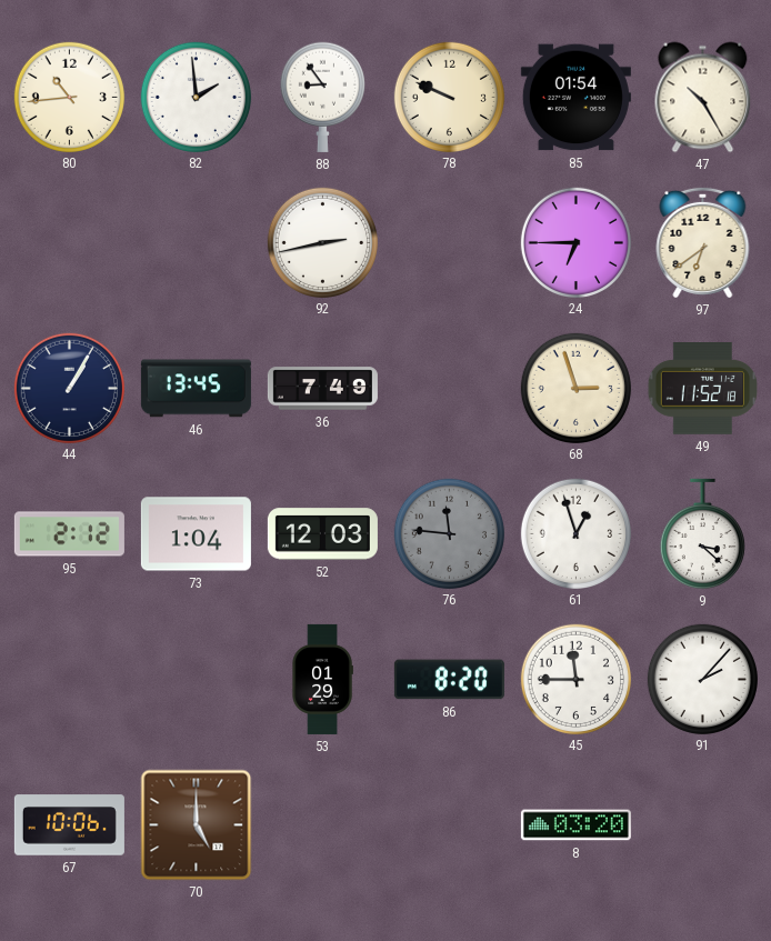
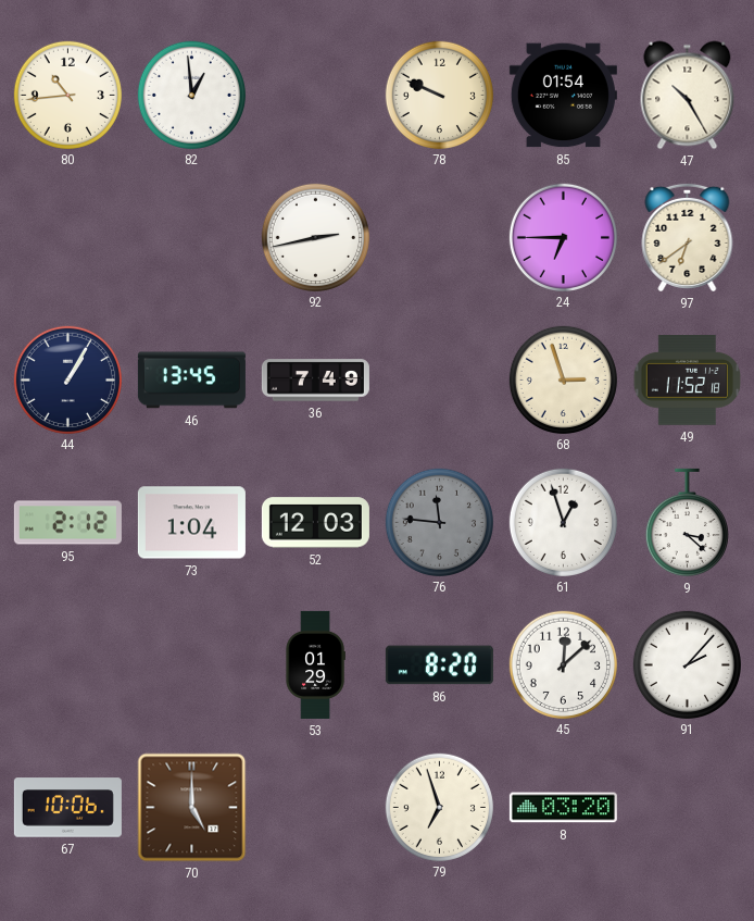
82: 1:59 -> 12:59
88: 8:54 -> none
45: 11:45 -> 12:08
79: none -> 6:57
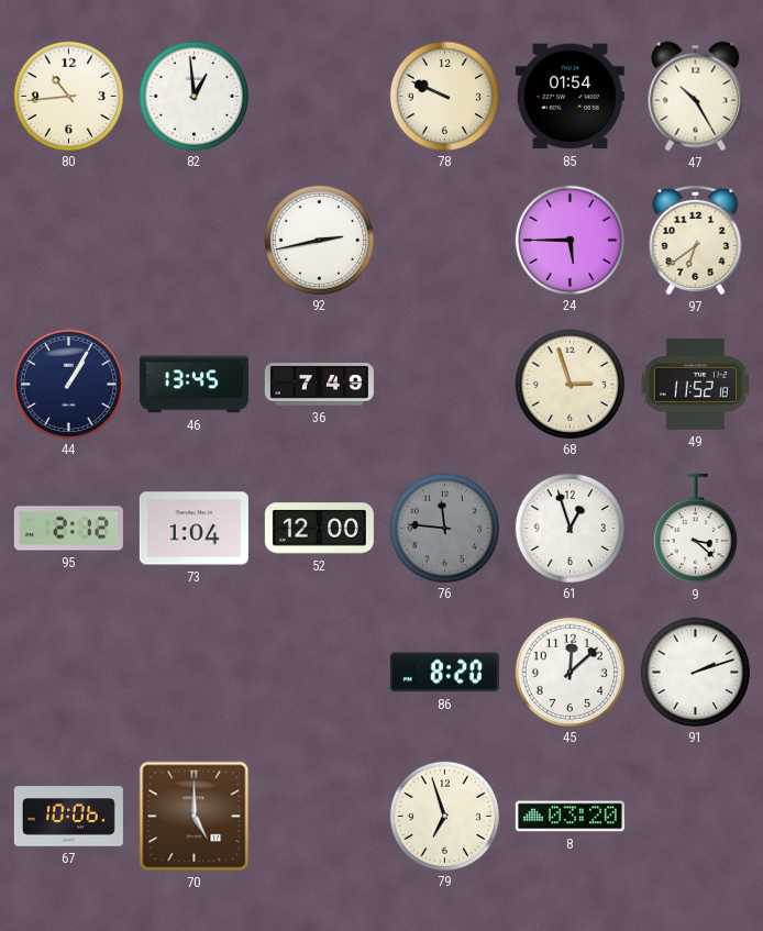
24: 6:45 -> 5:45
52: 12:03 -> 12:00
53: 01:29 -> none
91: 2:07 -> 2:12
